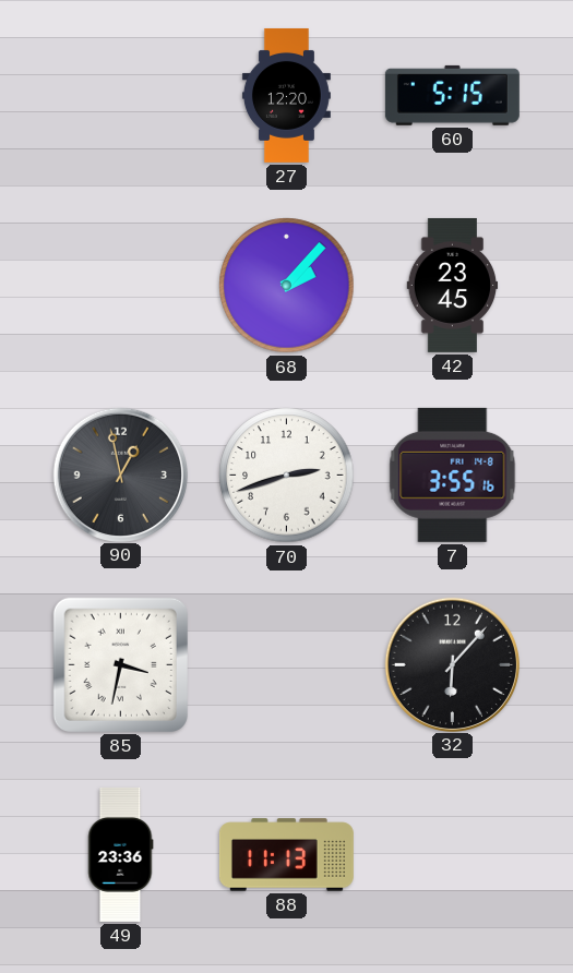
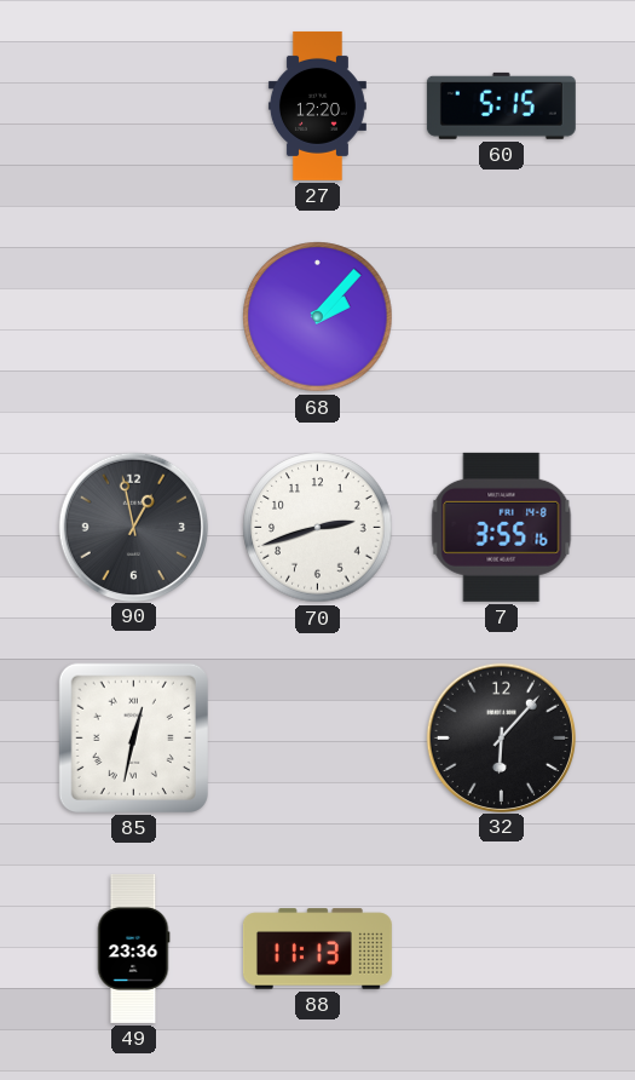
42: 23:45 -> none
85: 3:32 -> 12:32
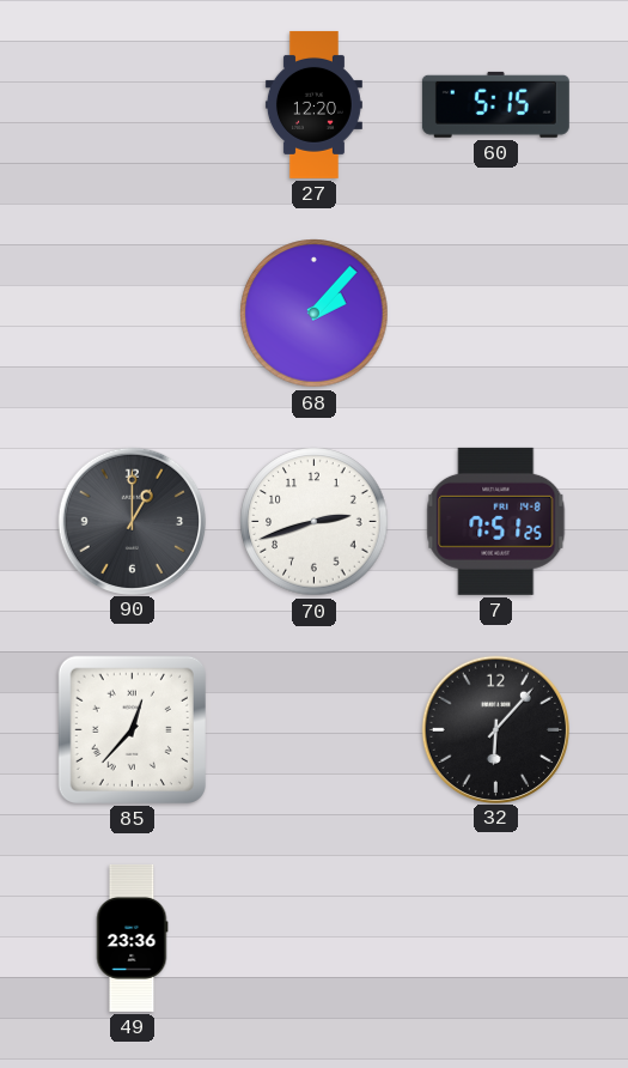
90: 12:58 -> 1:00
7: 3:55 -> 7:51
85: 12:32 -> 12:37
88: 11:13 -> none
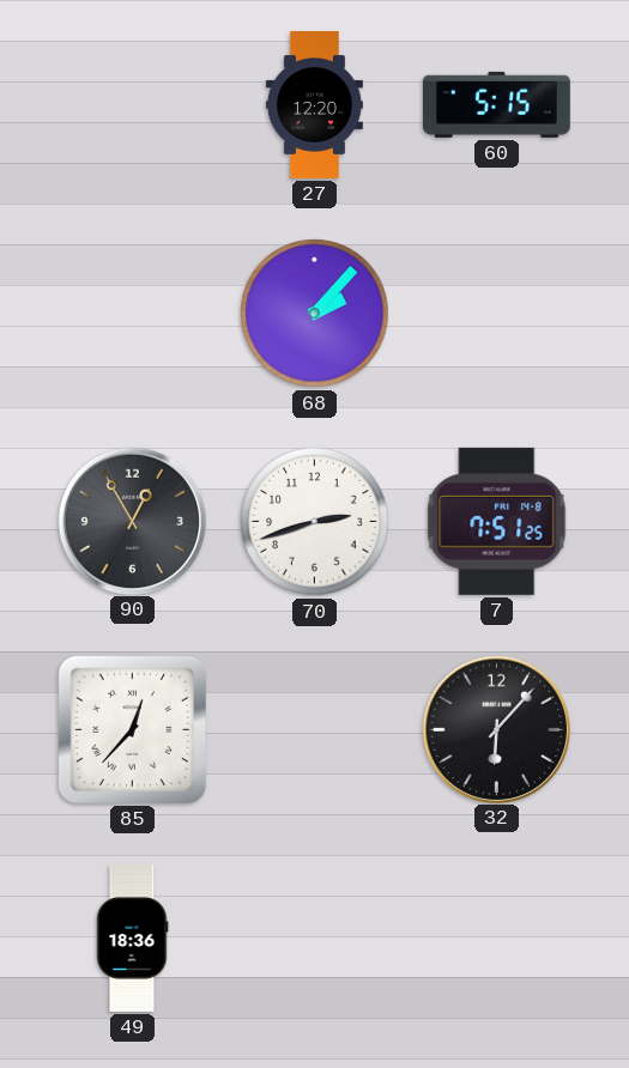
90: 1:00 -> 12:55
49: 23:36 -> 18:36
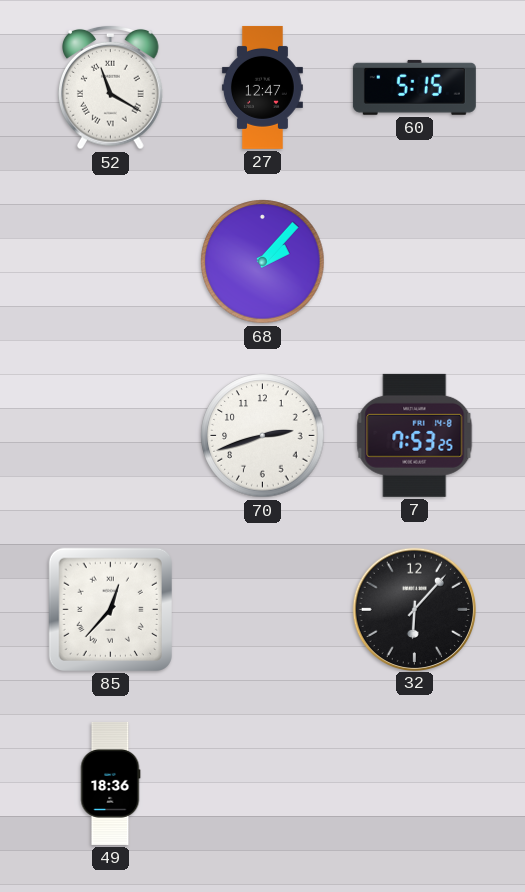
52: none -> 11:20
27: 12:20 -> 12:47
90: 12:55 -> none
7: 7:51 -> 7:53
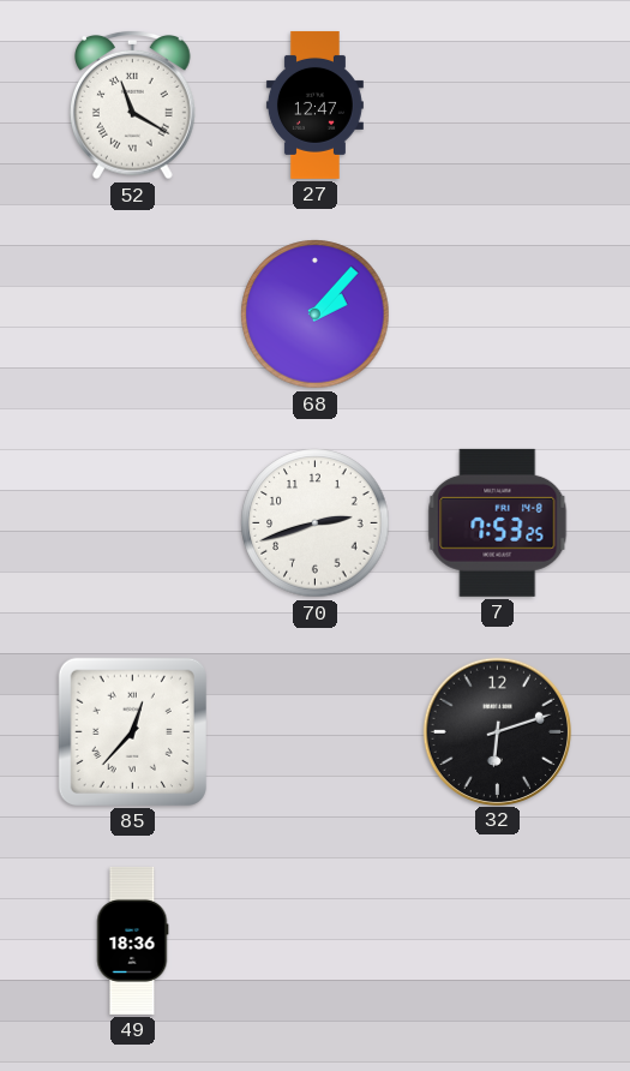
60: 5:15 -> none
32: 6:07 -> 6:12
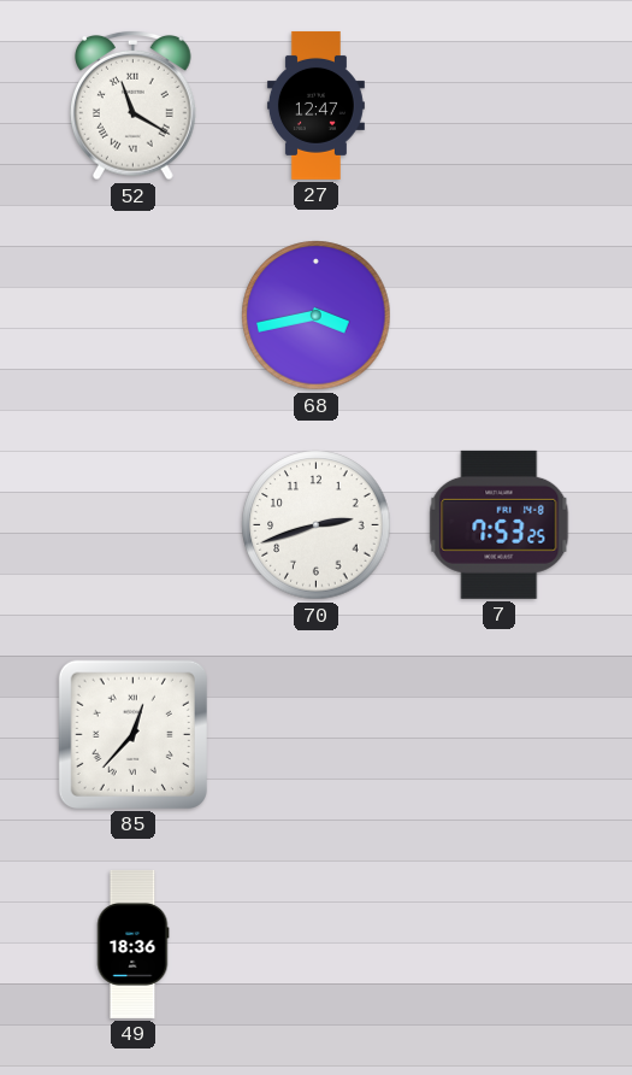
68: 2:07 -> 3:43
32: 6:12 -> none
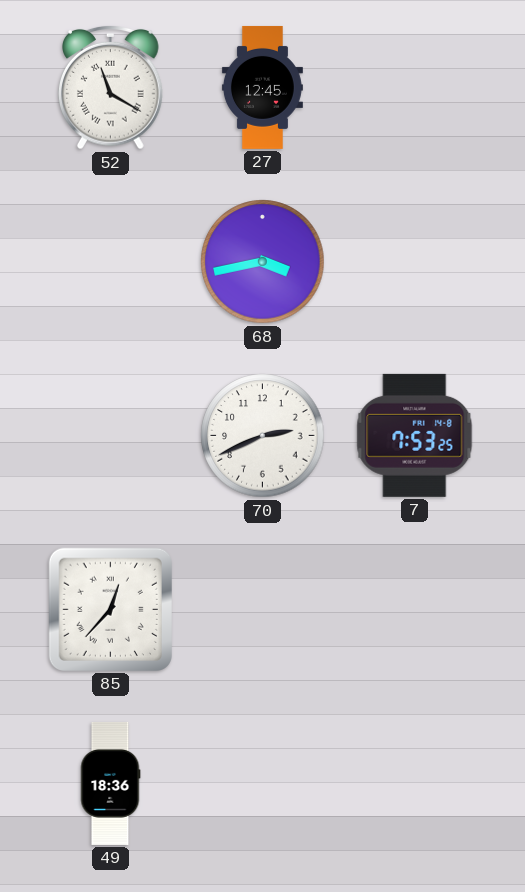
27: 12:47 -> 12:45
70: 2:42 -> 2:41
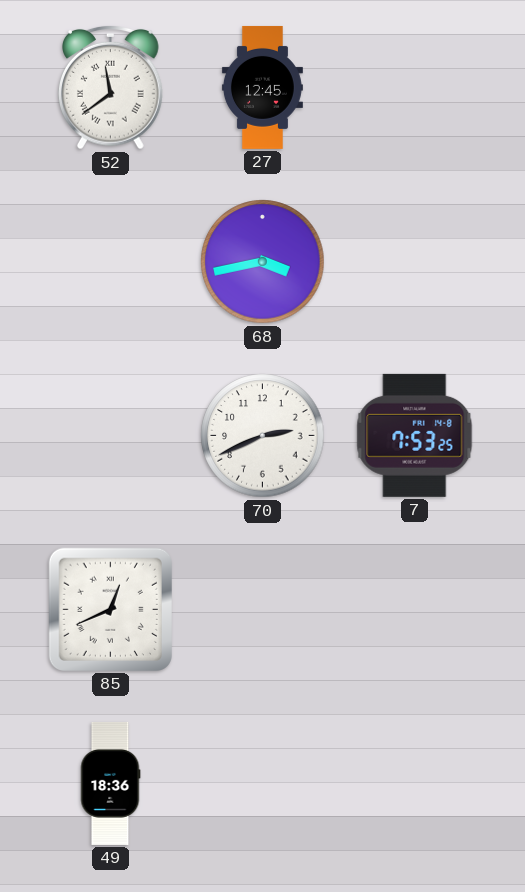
52: 11:20 -> 11:39
85: 12:37 -> 12:41
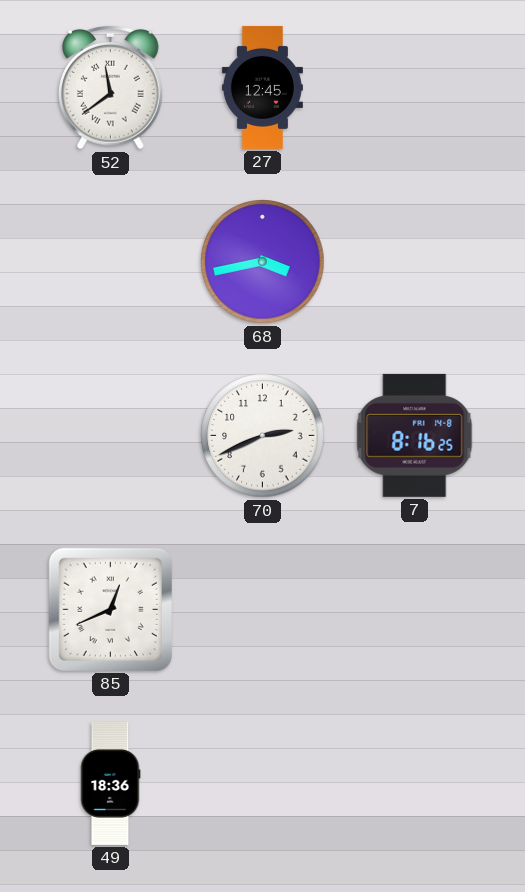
7: 7:53 -> 8:16
